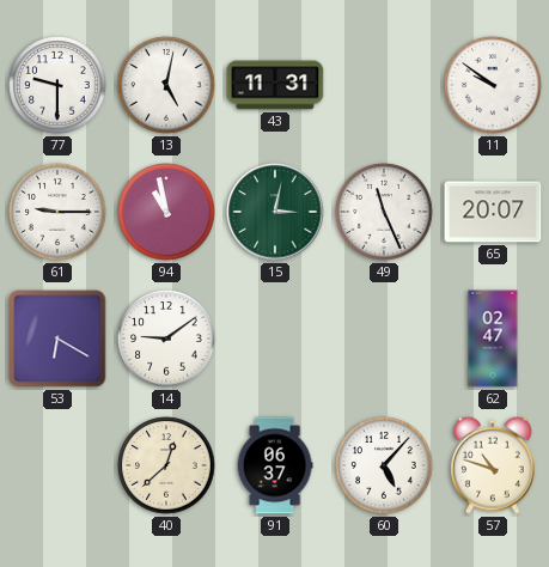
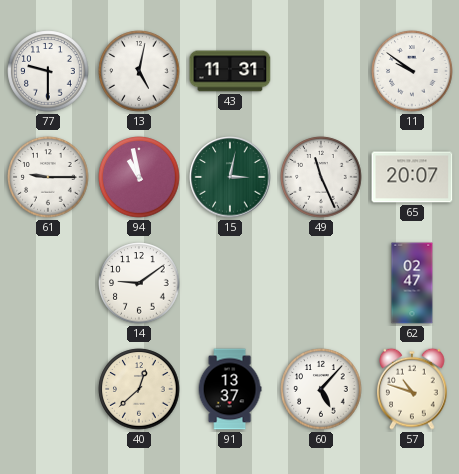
53: 6:20 -> none
91: 06:37 -> 13:37
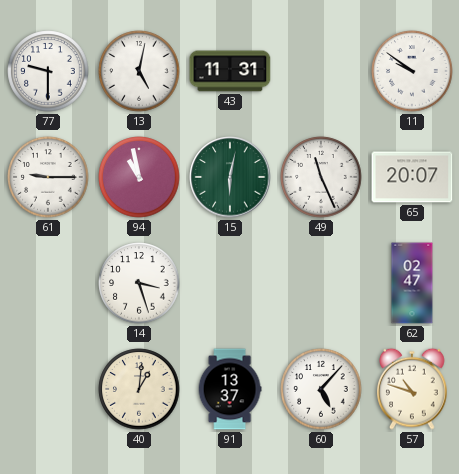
15: 3:02 -> 6:02
14: 9:09 -> 3:27
40: 12:38 -> 1:01
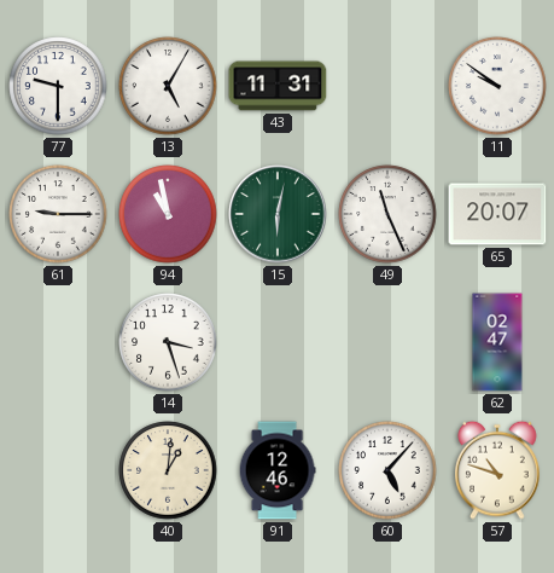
13: 5:02 -> 5:05
91: 13:37 -> 12:46
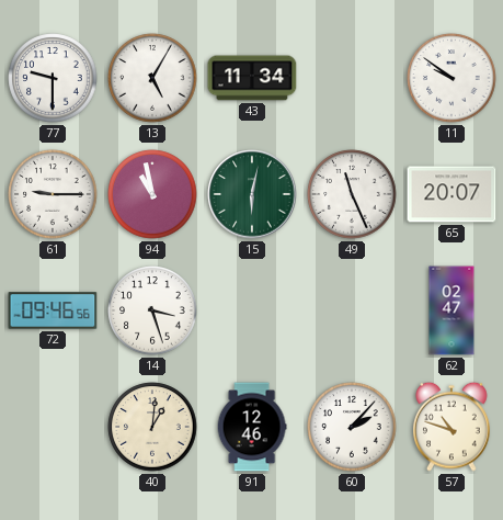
43: 11:31 -> 11:34
72: none -> 09:46
60: 5:07 -> 2:07
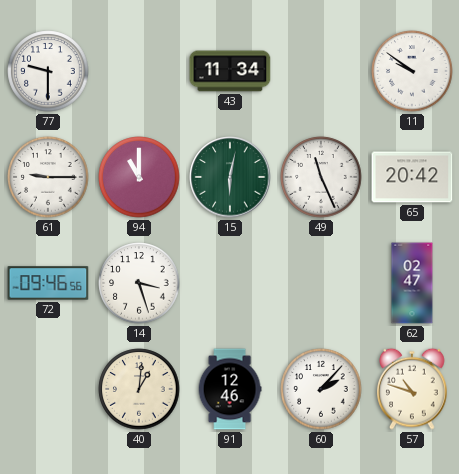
13: 5:05 -> none
94: 10:58 -> 11:00
65: 20:07 -> 20:42
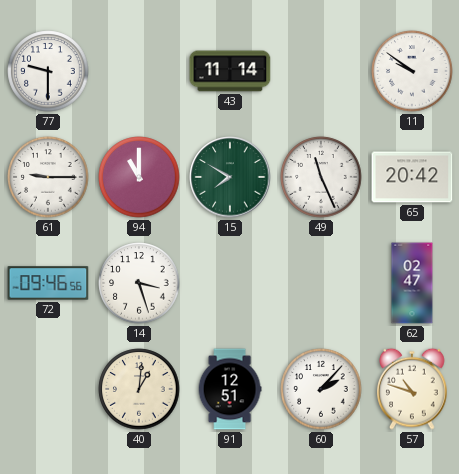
43: 11:34 -> 11:14
15: 6:02 -> 7:50
91: 12:46 -> 12:51
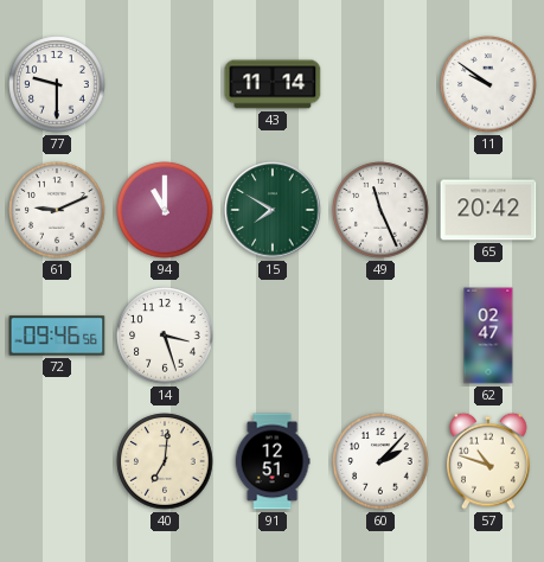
61: 9:15 -> 9:11
40: 1:01 -> 7:01
